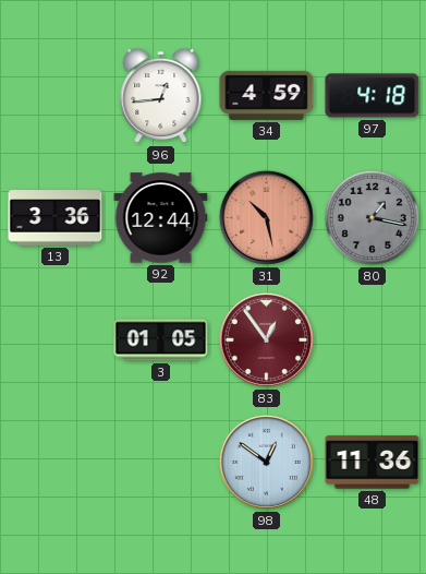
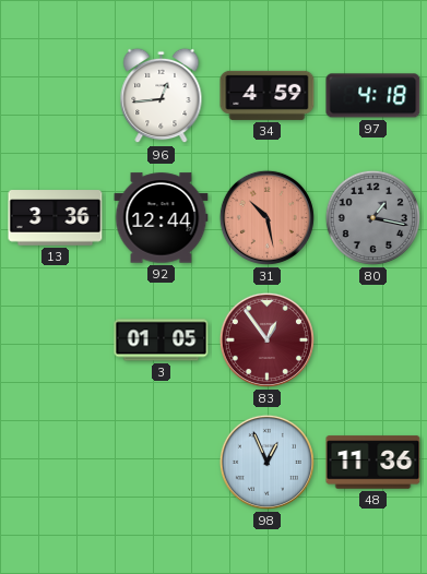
98: 12:51 -> 12:56
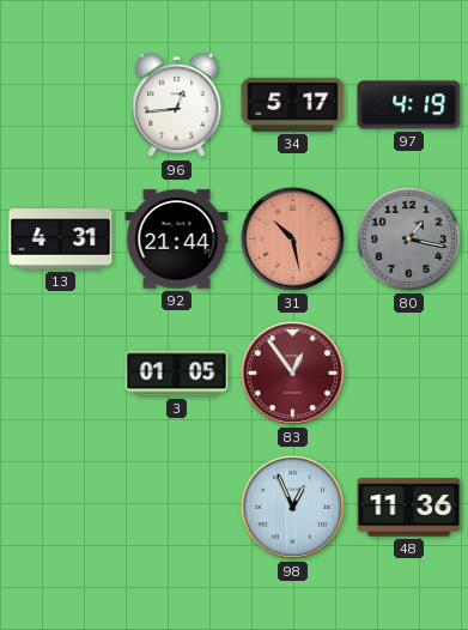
34: 4:59 -> 5:17
97: 4:18 -> 4:19
13: 3:36 -> 4:31
92: 12:44 -> 21:44
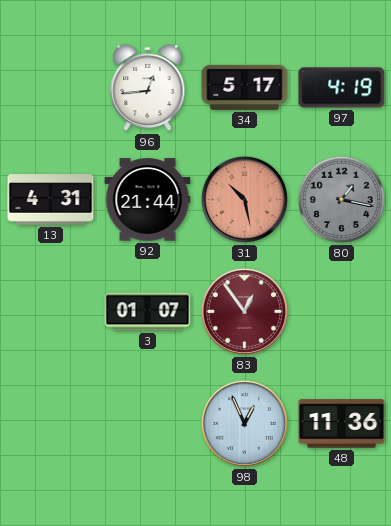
3: 01:05 -> 01:07
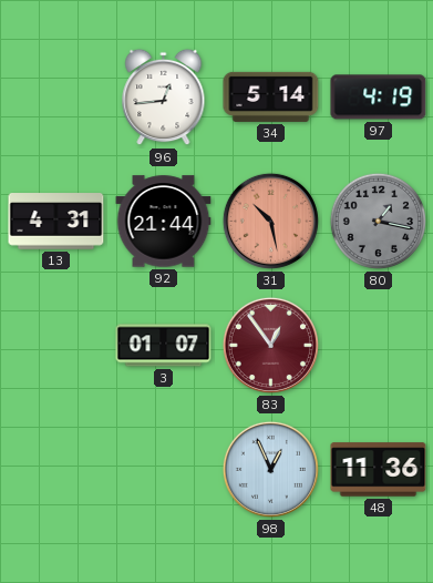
34: 5:17 -> 5:14
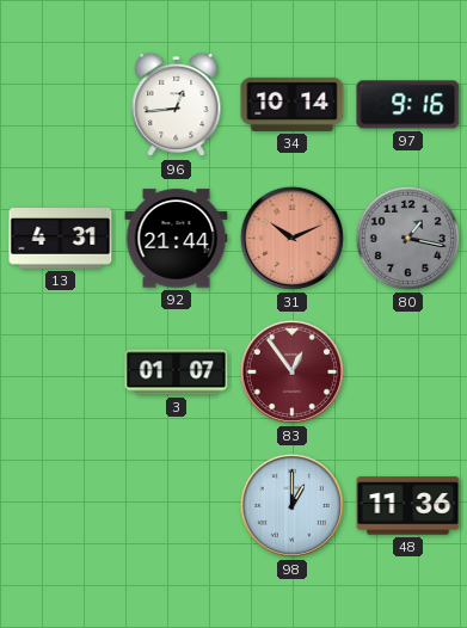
34: 5:14 -> 10:14
97: 4:19 -> 9:16
31: 10:28 -> 10:11
98: 12:56 -> 1:00
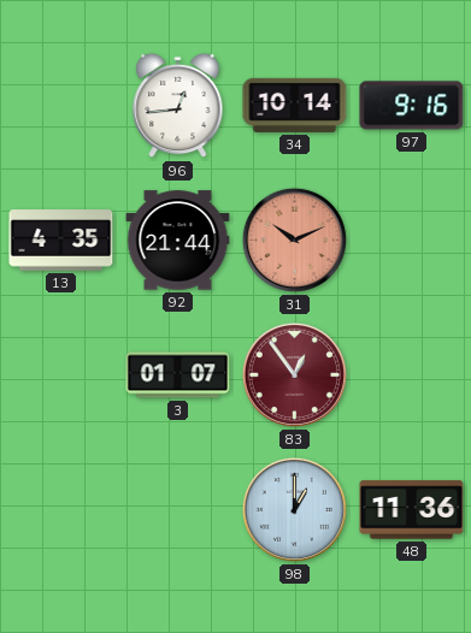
13: 4:31 -> 4:35
80: 1:17 -> none
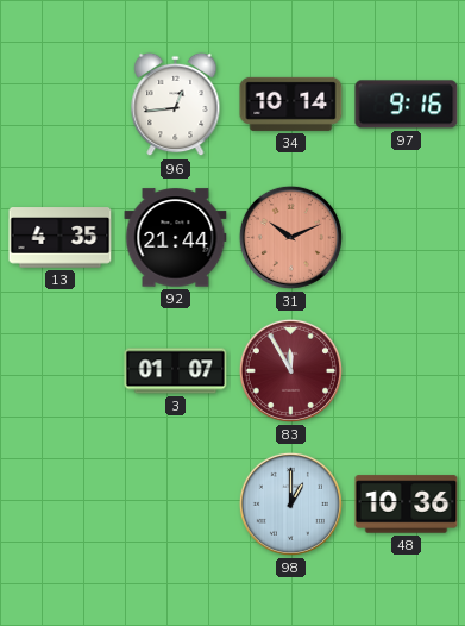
83: 12:54 -> 11:55
48: 11:36 -> 10:36
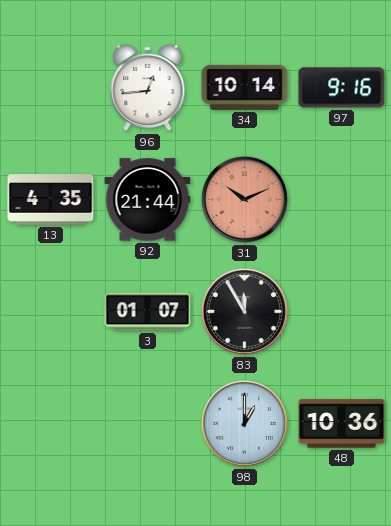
83 dial: burgundy -> black
